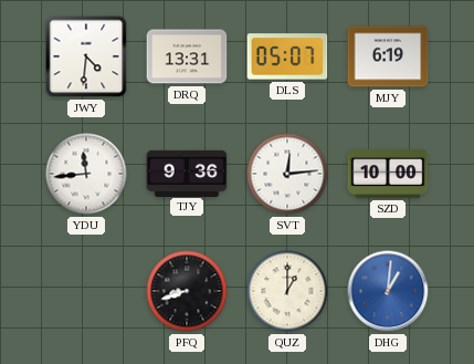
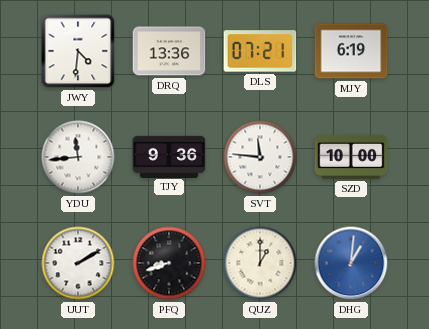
DRQ: 13:31 -> 13:36
DLS: 05:07 -> 07:21
SVT: 12:14 -> 11:46
UUT: none -> 2:10
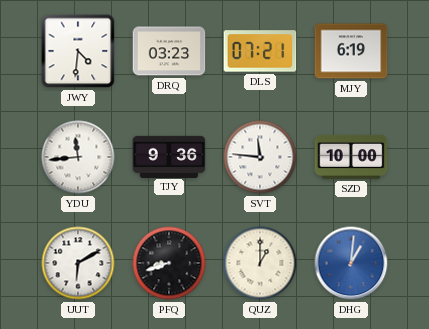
DRQ: 13:36 -> 03:23
UUT: 2:10 -> 6:10
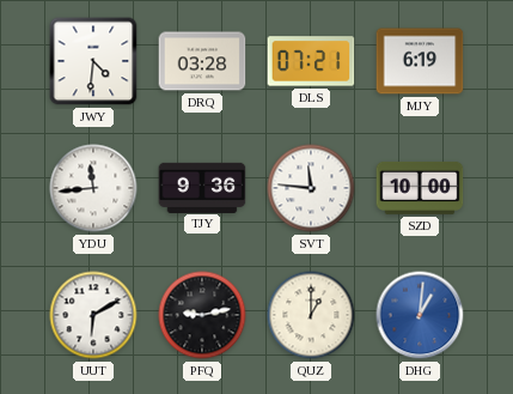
DRQ: 03:23 -> 03:28
PFQ: 8:42 -> 9:13
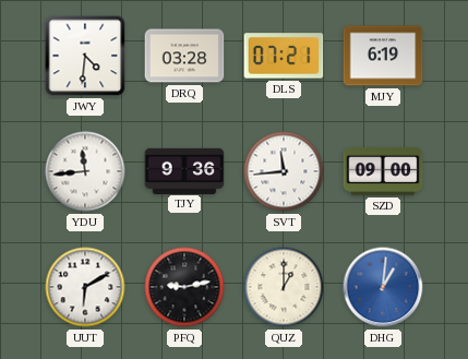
SVT: 11:46 -> 11:44
SZD: 10:00 -> 09:00
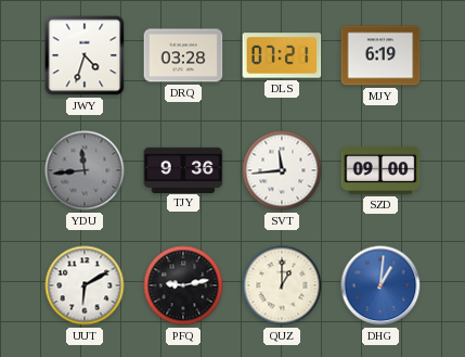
JWY: 4:31 -> 4:33
YDU dial: white -> grey
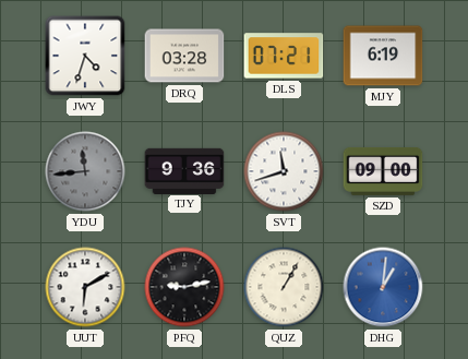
SVT: 11:44 -> 11:42
QUZ: 1:00 -> 1:05
